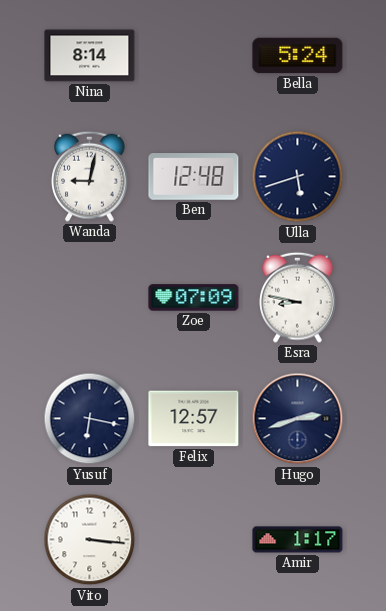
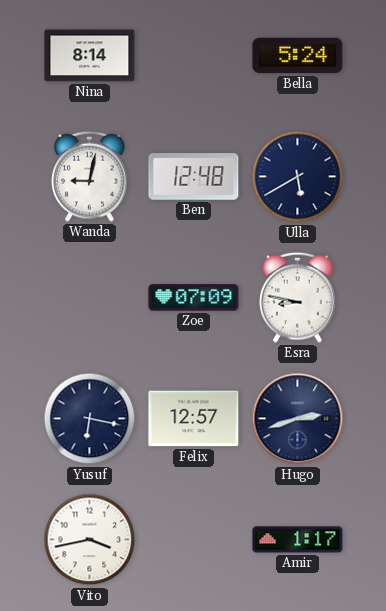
Ulla: 5:42 -> 5:40
Vito: 3:16 -> 3:43
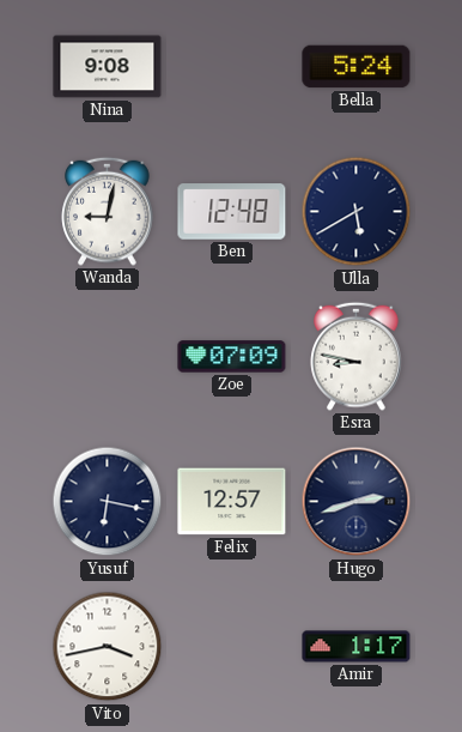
Nina: 8:14 -> 9:08
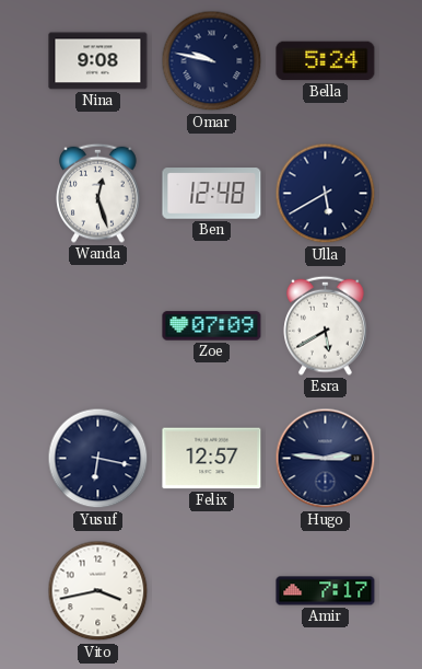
Omar: none -> 9:47
Wanda: 9:02 -> 12:27
Esra: 8:47 -> 5:40
Hugo: 2:42 -> 2:46
Amir: 1:17 -> 7:17
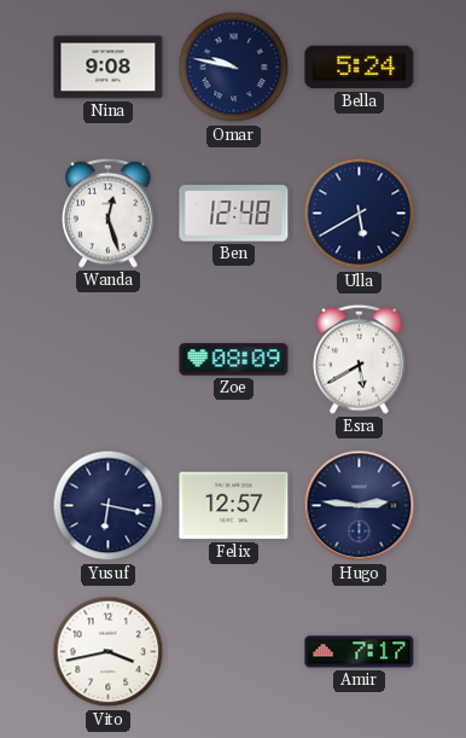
Zoe: 07:09 -> 08:09
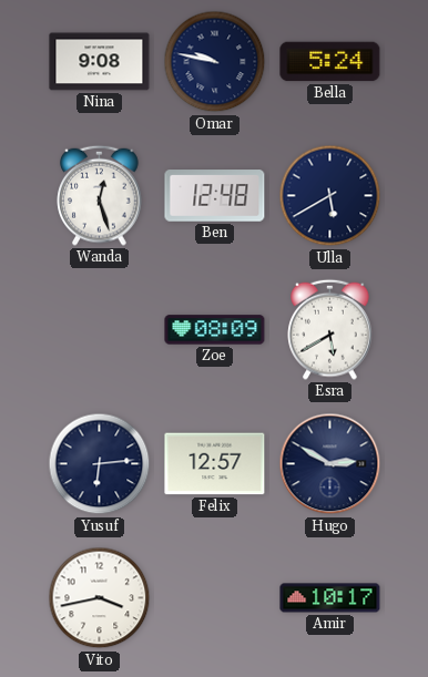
Yusuf: 6:17 -> 6:14
Hugo: 2:46 -> 2:50
Amir: 7:17 -> 10:17
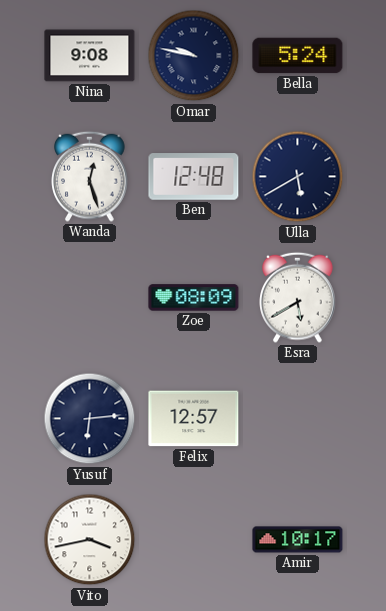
Hugo: 2:50 -> none
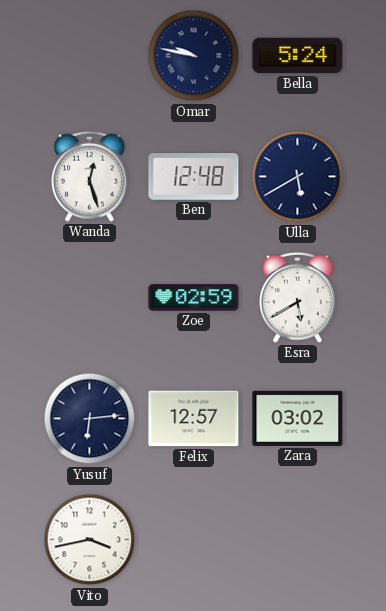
Nina: 9:08 -> none
Zoe: 08:09 -> 02:59
Zara: none -> 03:02
Amir: 10:17 -> none
